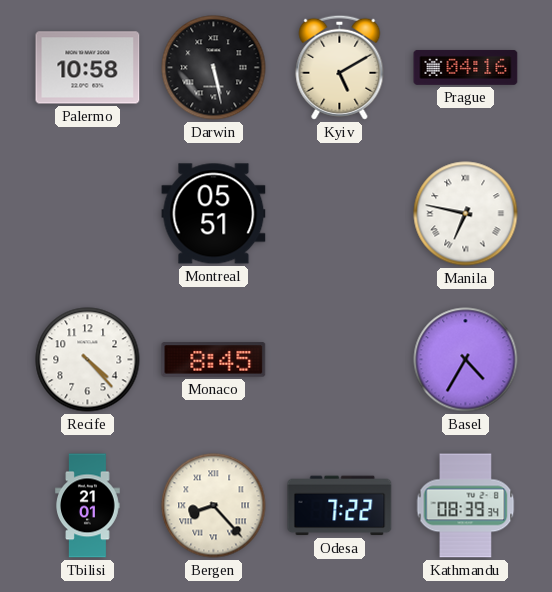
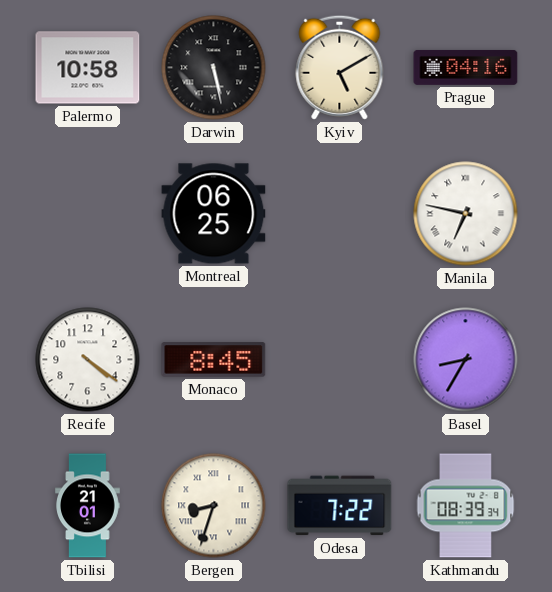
Montreal: 05:51 -> 06:25
Recife: 4:23 -> 4:21
Basel: 4:35 -> 8:35
Bergen: 8:23 -> 8:33
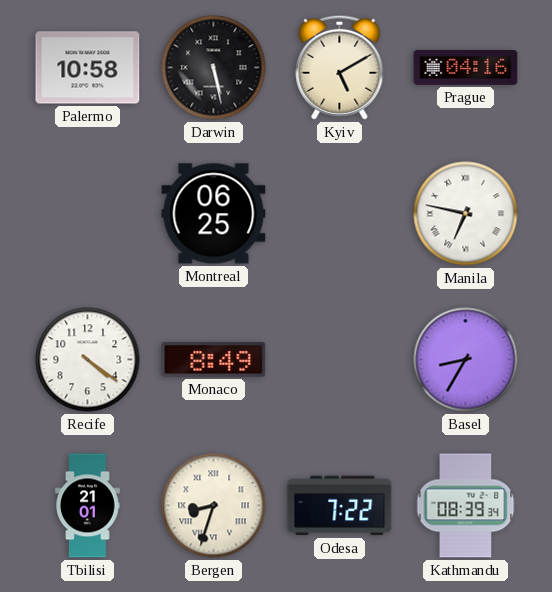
Monaco: 8:45 -> 8:49
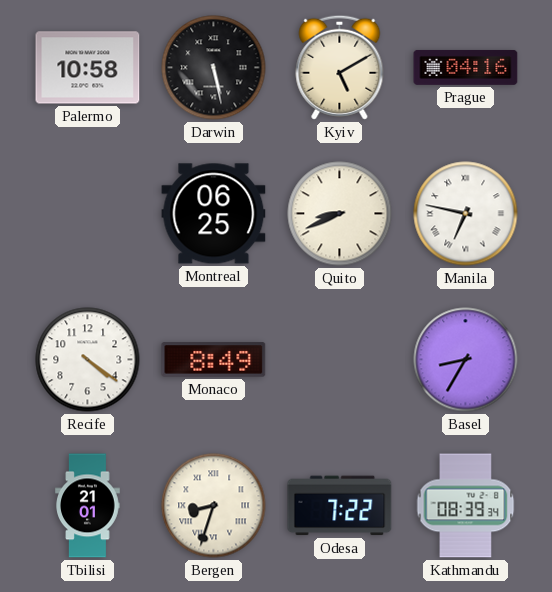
Quito: none -> 8:41
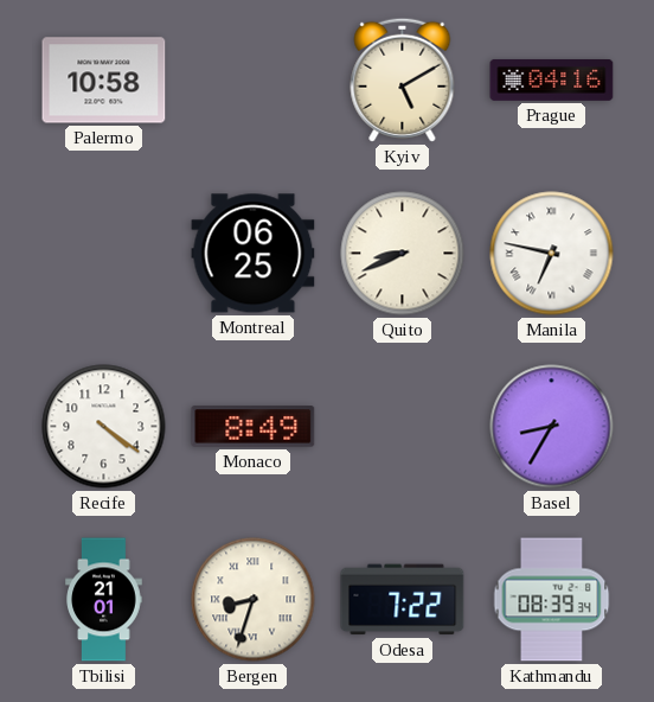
Darwin: 5:28 -> none
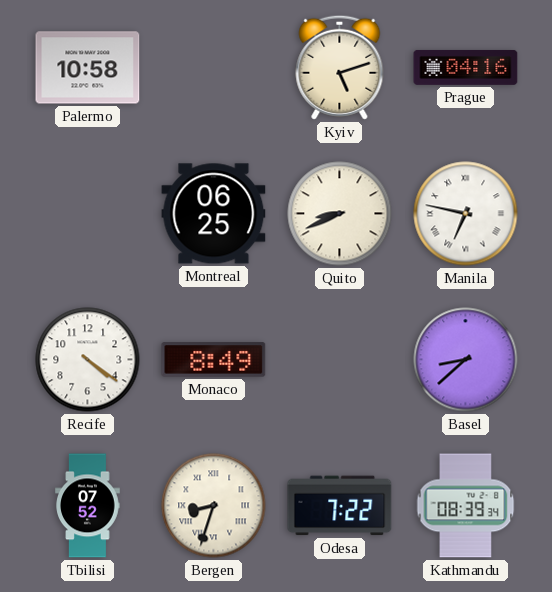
Kyiv: 5:10 -> 5:12
Basel: 8:35 -> 8:38
Tbilisi: 21:01 -> 07:52
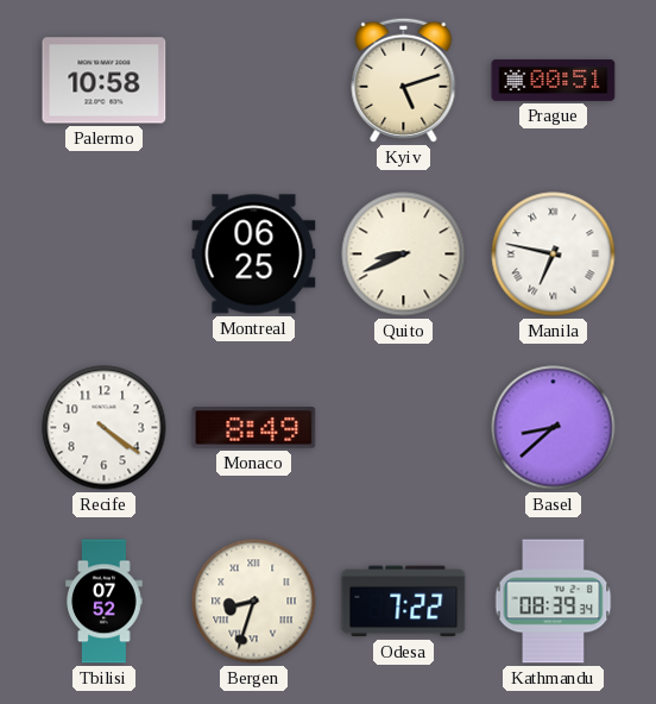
Prague: 04:16 -> 00:51
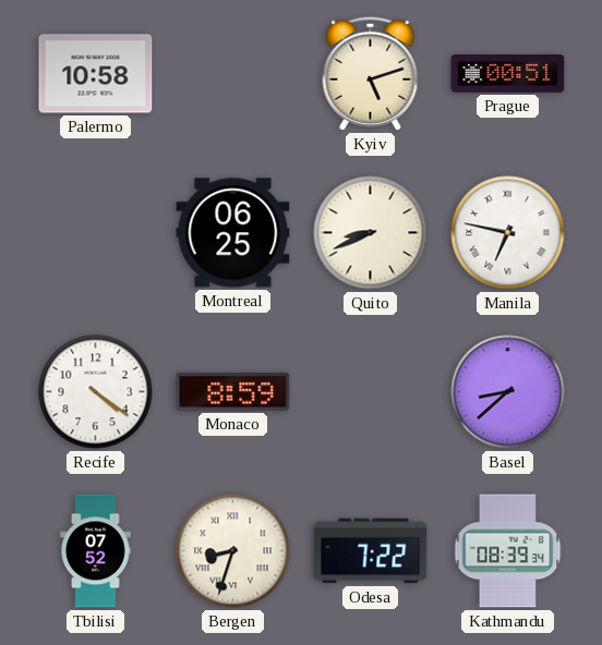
Monaco: 8:49 -> 8:59
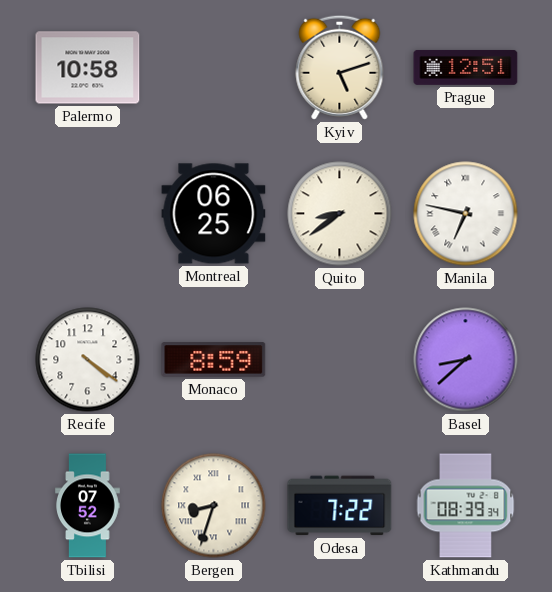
Prague: 00:51 -> 12:51
Quito: 8:41 -> 8:39
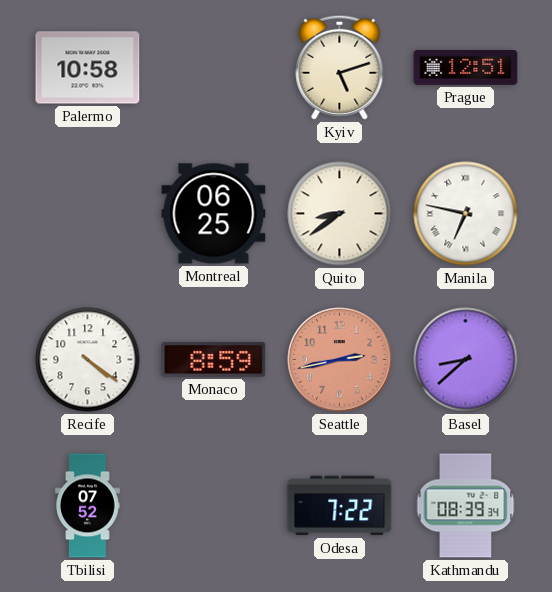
Seattle: none -> 2:43
Bergen: 8:33 -> none
